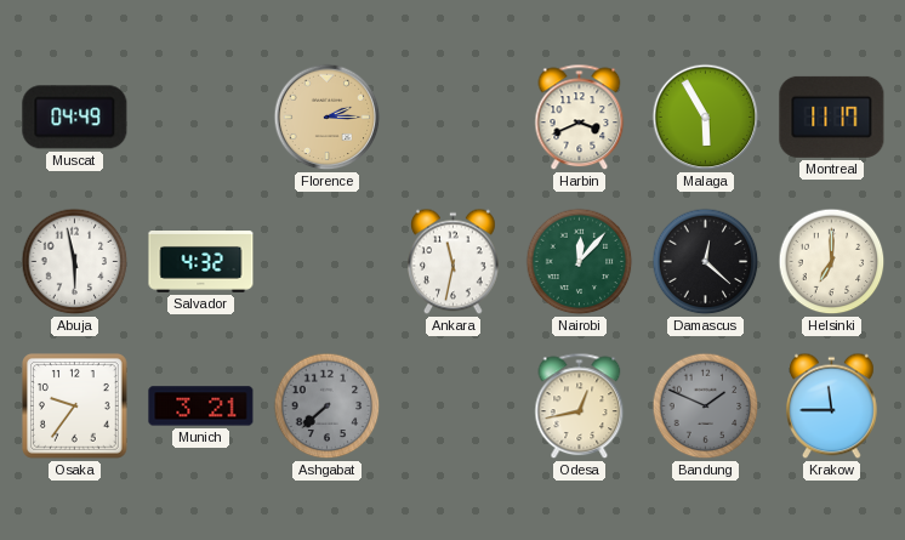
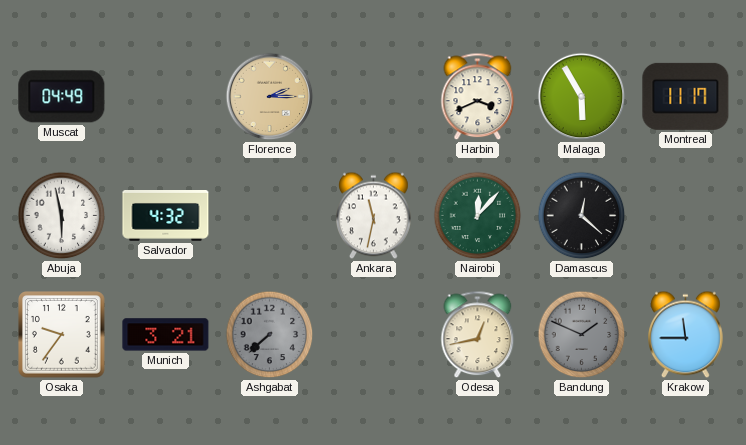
Helsinki: 7:00 -> none
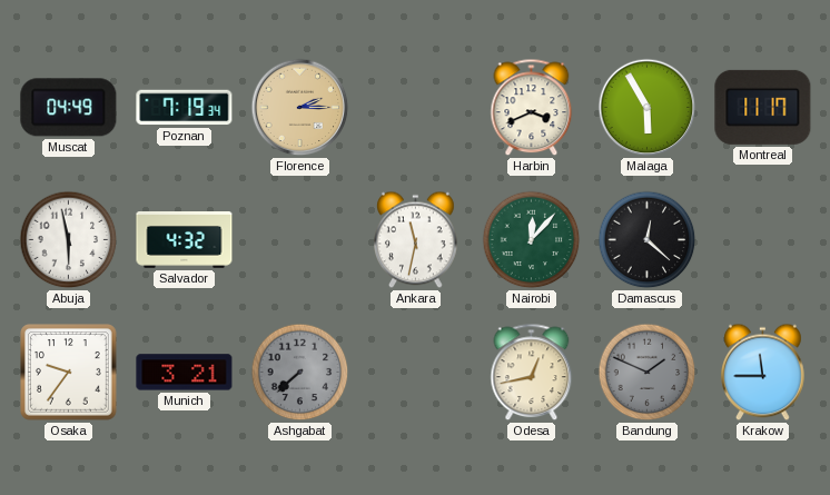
Poznan: none -> 7:19
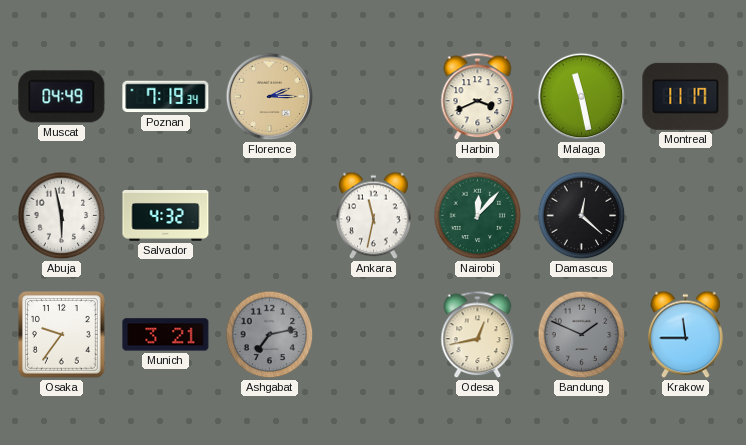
Malaga: 5:55 -> 11:28
Ashgabat: 7:38 -> 7:13
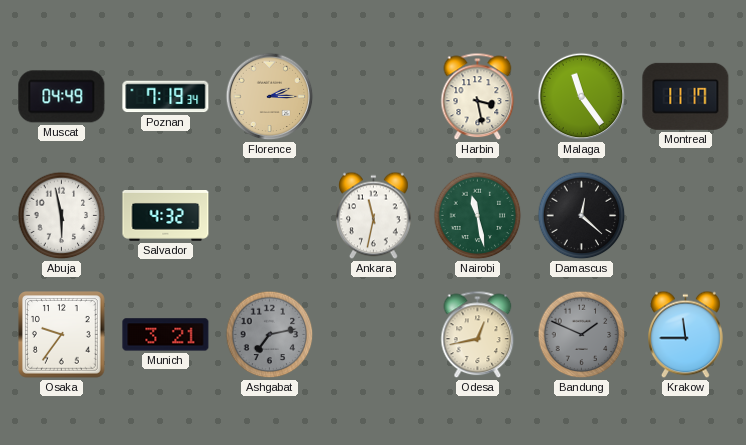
Harbin: 3:41 -> 3:28
Malaga: 11:28 -> 11:24
Nairobi: 12:07 -> 11:28
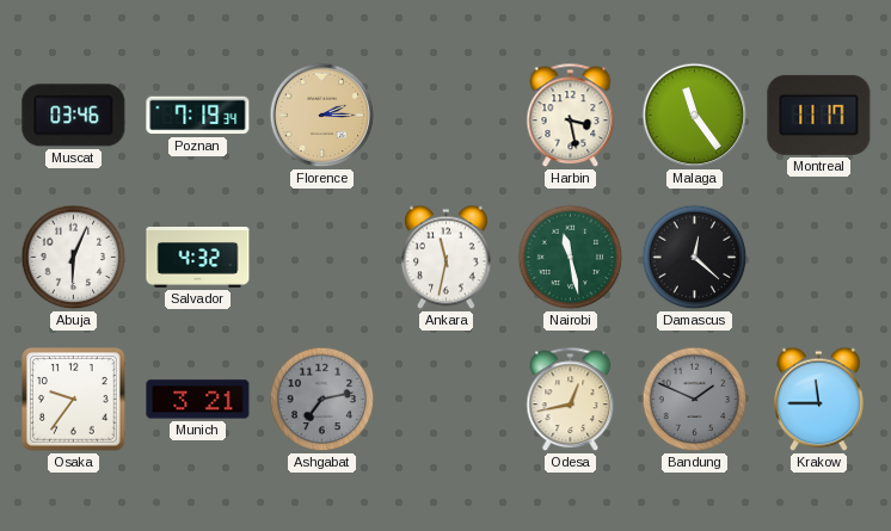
Muscat: 04:49 -> 03:46
Abuja: 5:58 -> 6:04
